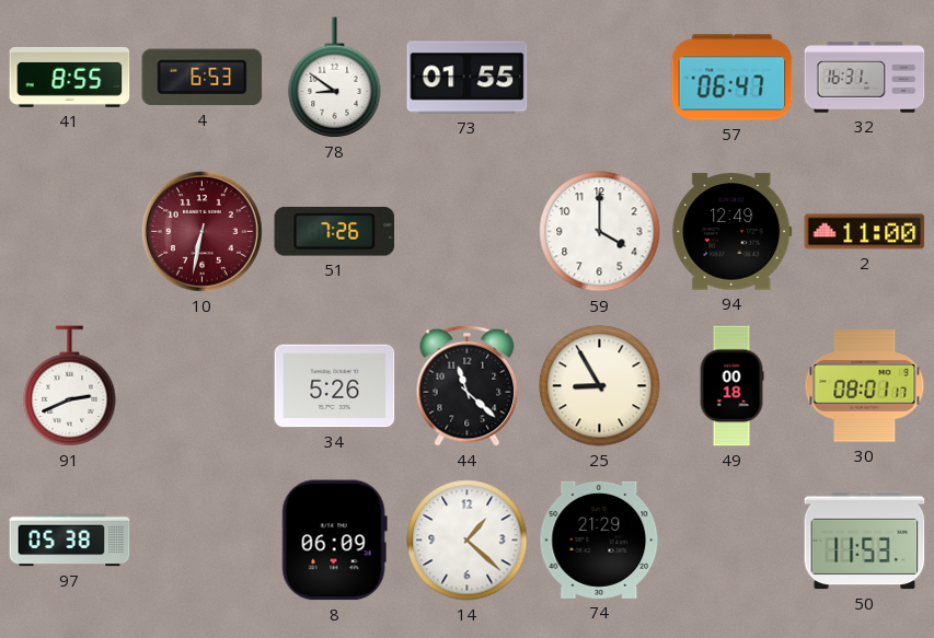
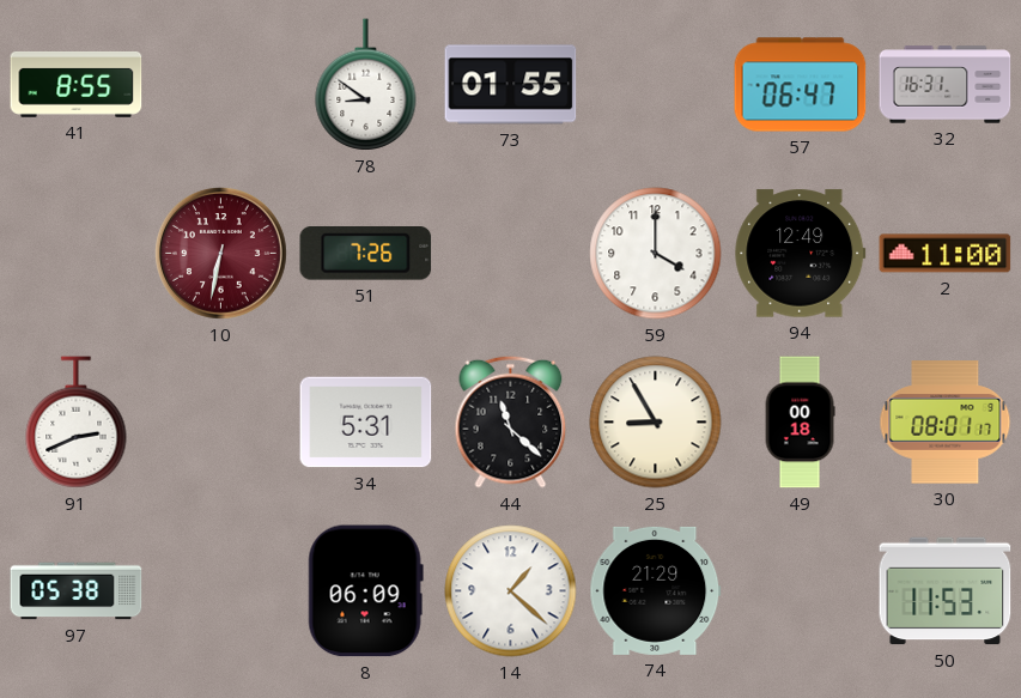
4: 6:53 -> none
34: 5:26 -> 5:31
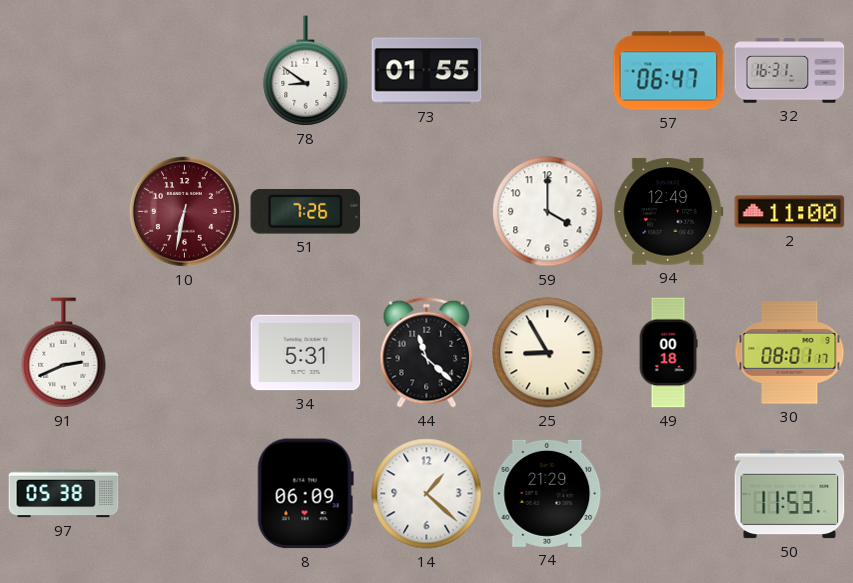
41: 8:55 -> none
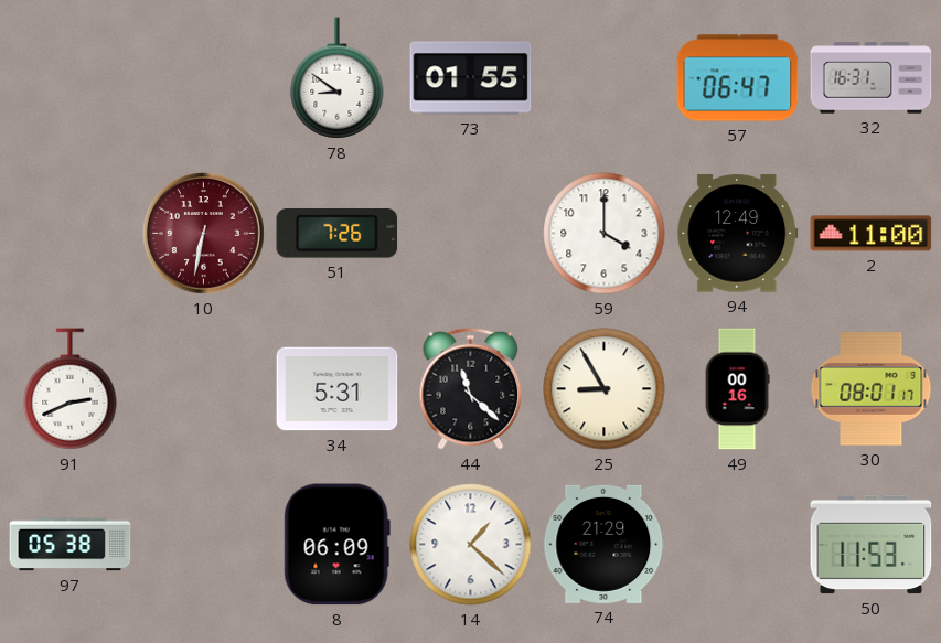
49: 00:18 -> 00:16
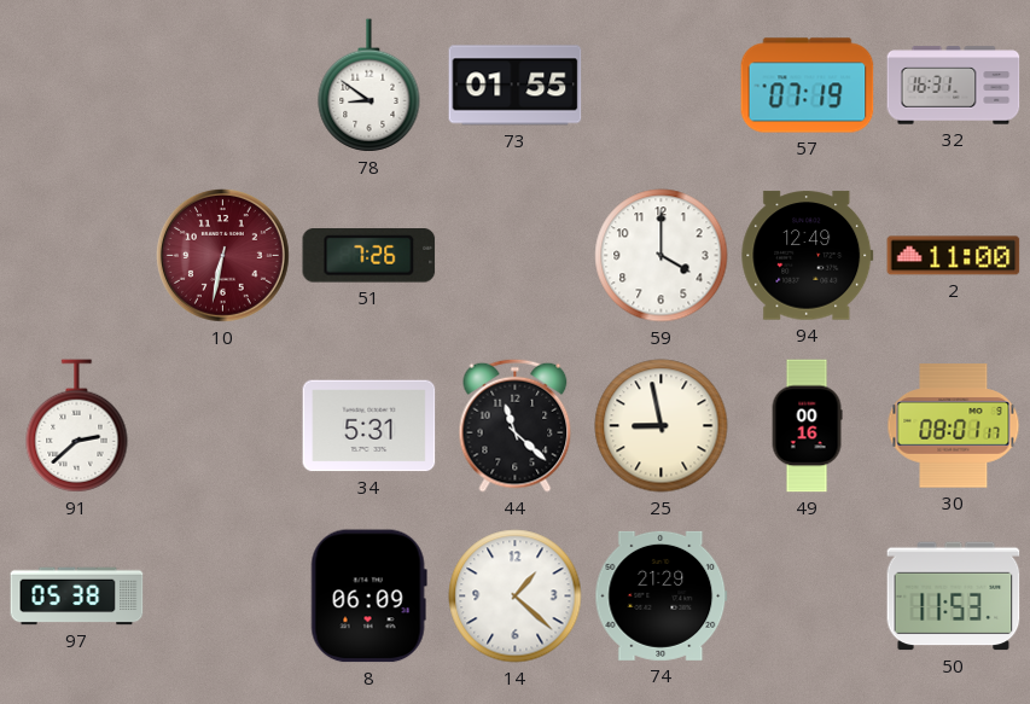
57: 06:47 -> 07:19
91: 2:41 -> 2:38
25: 8:55 -> 8:58
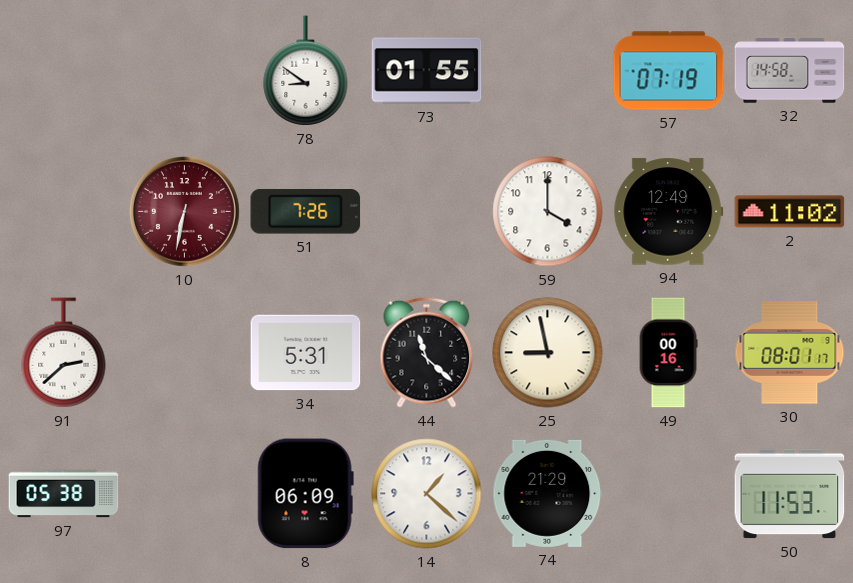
32: 16:31 -> 14:58
2: 11:00 -> 11:02
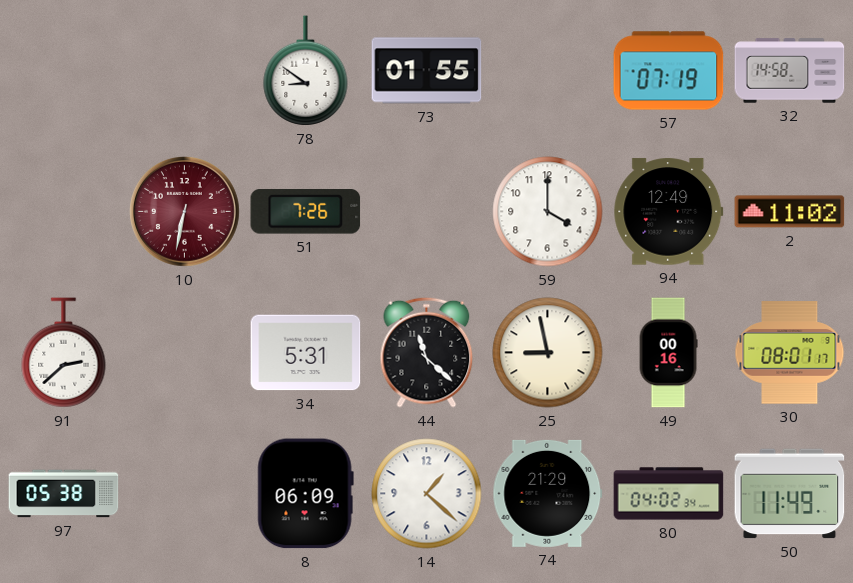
80: none -> 04:02
50: 11:53 -> 11:49
